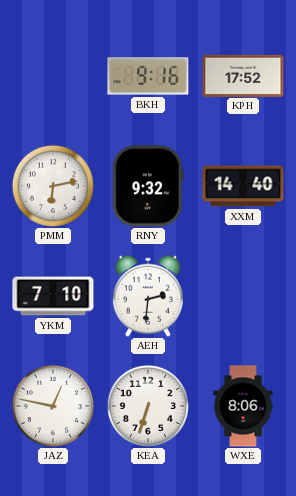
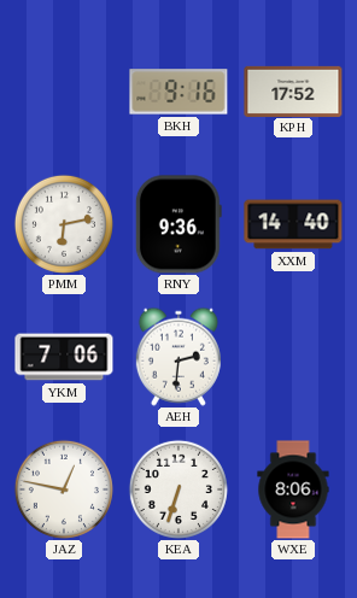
RNY: 9:32 -> 9:36
YKM: 7:10 -> 7:06
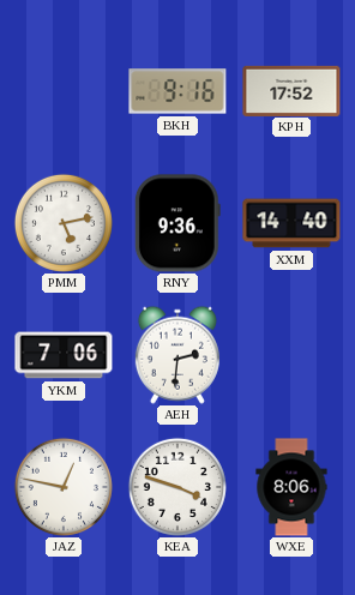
PMM: 6:13 -> 5:13
KEA: 6:33 -> 3:48
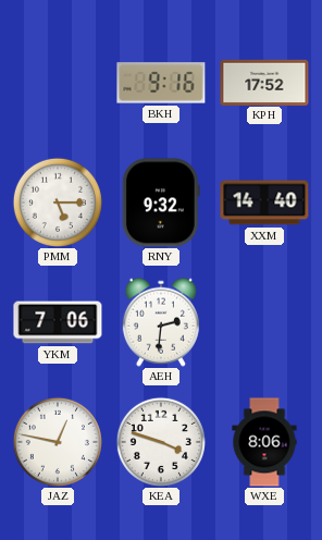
PMM: 5:13 -> 5:15
RNY: 9:36 -> 9:32
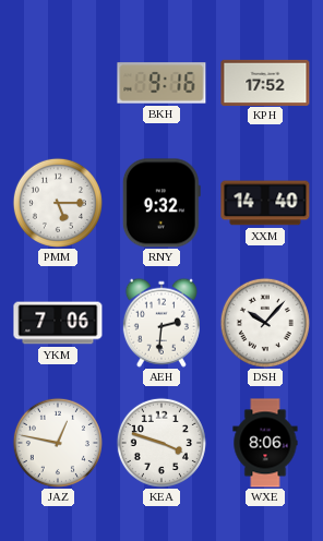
DSH: none -> 10:07
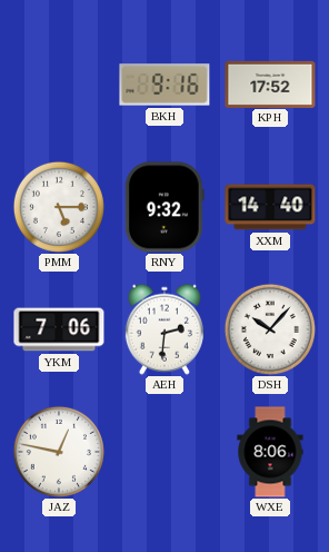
KEA: 3:48 -> none
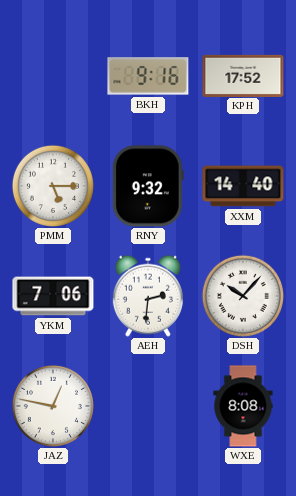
WXE: 8:06 -> 8:08
